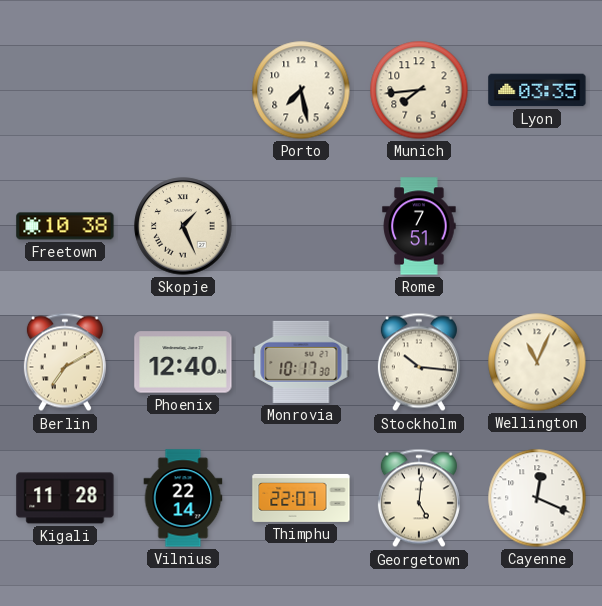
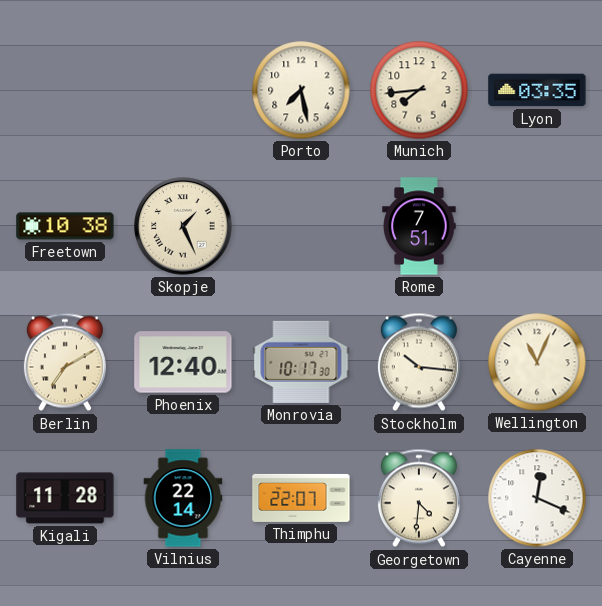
Georgetown: 5:01 -> 4:31
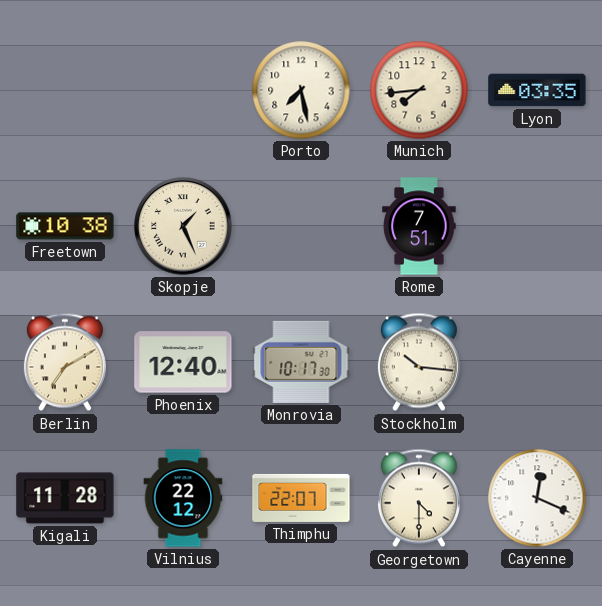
Wellington: 11:04 -> none
Vilnius: 22:14 -> 22:12
Georgetown: 4:31 -> 4:30
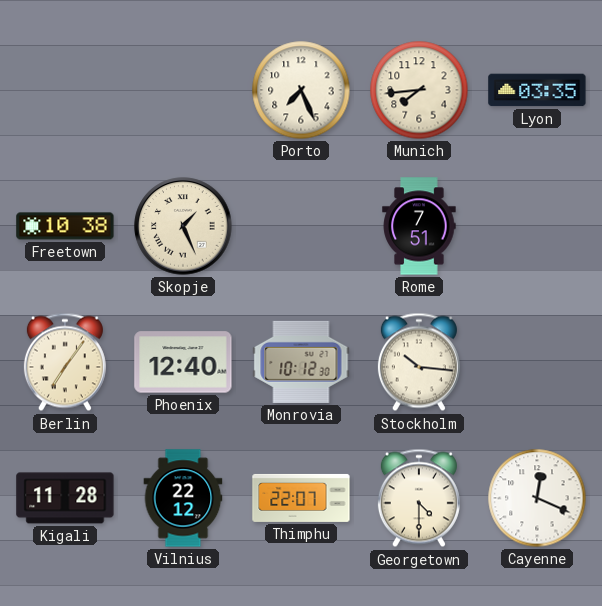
Porto: 7:28 -> 7:26
Berlin: 7:10 -> 7:06
Monrovia: 10:17 -> 10:12
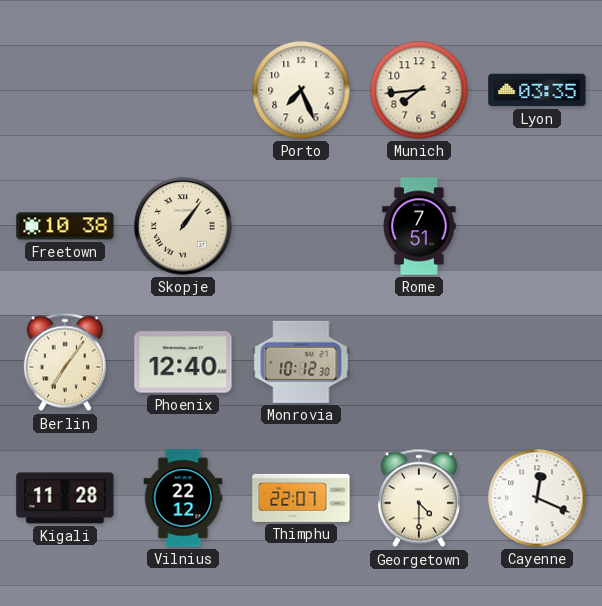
Skopje: 1:26 -> 1:06
Stockholm: 10:16 -> none
